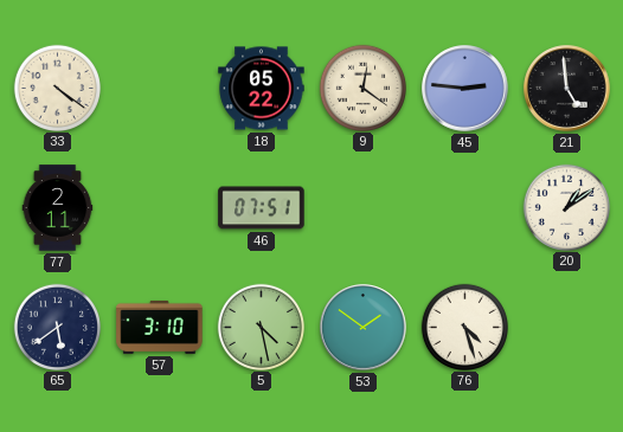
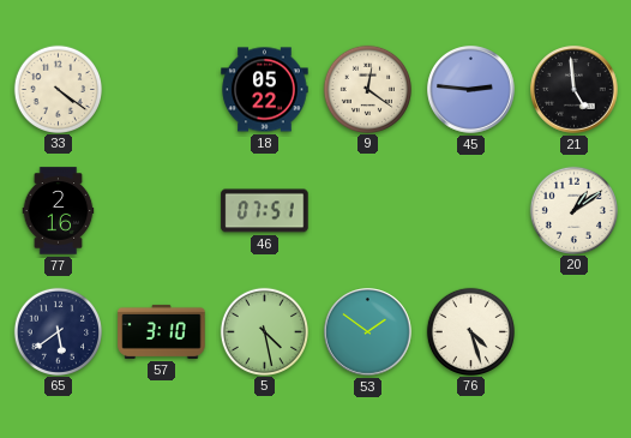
77: 2:11 -> 2:16
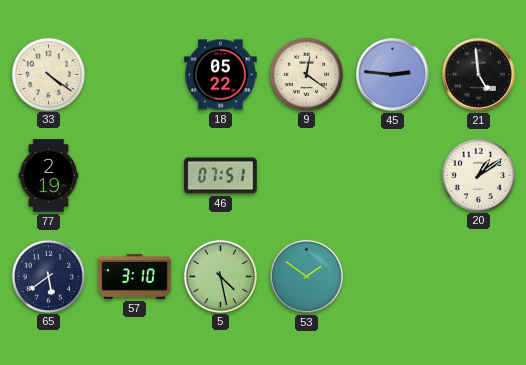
77: 2:16 -> 2:19
76: 4:27 -> none
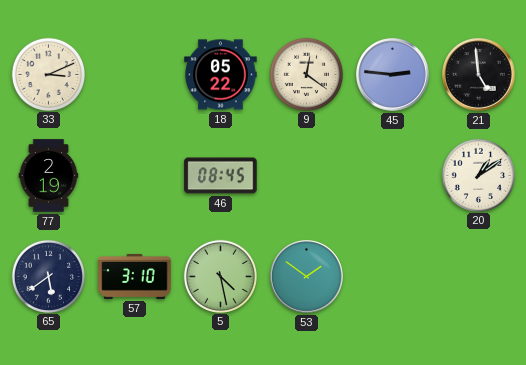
33: 4:21 -> 3:11
46: 07:51 -> 08:45
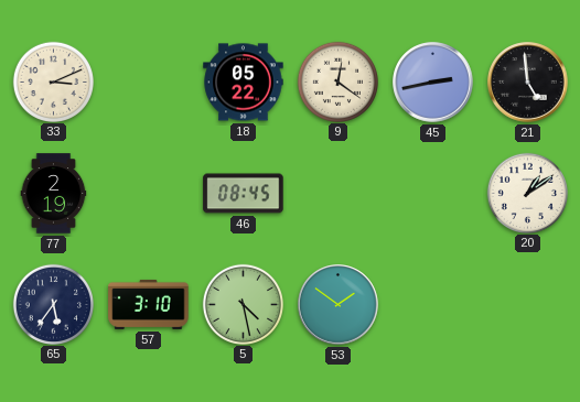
45: 2:46 -> 2:43
65: 5:39 -> 5:36
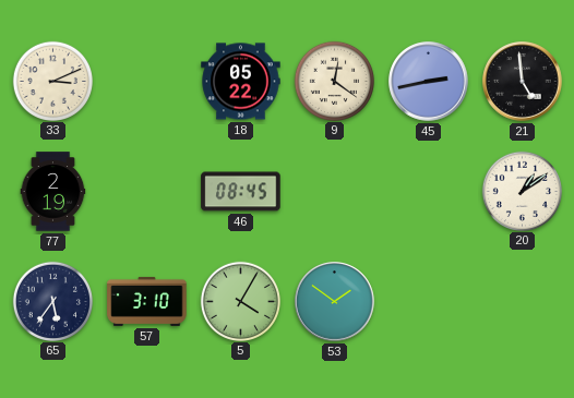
5: 4:28 -> 4:05
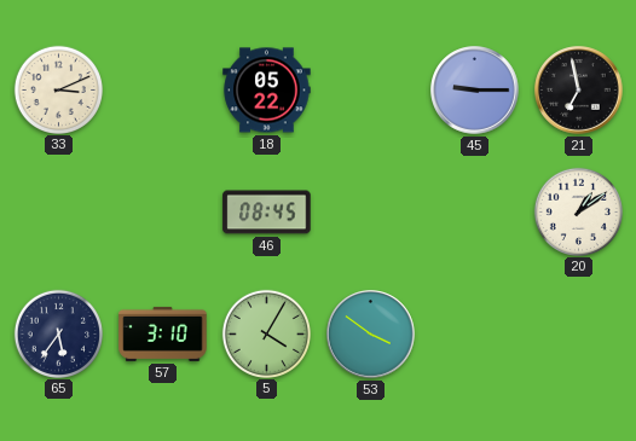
9: 12:21 -> none
45: 2:43 -> 9:15
21: 4:59 -> 6:58
77: 2:19 -> none
53: 1:51 -> 3:51
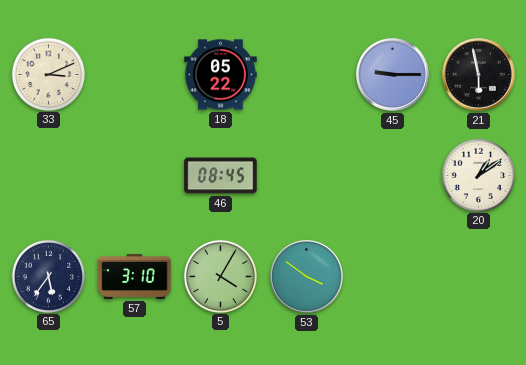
21: 6:58 -> 5:58
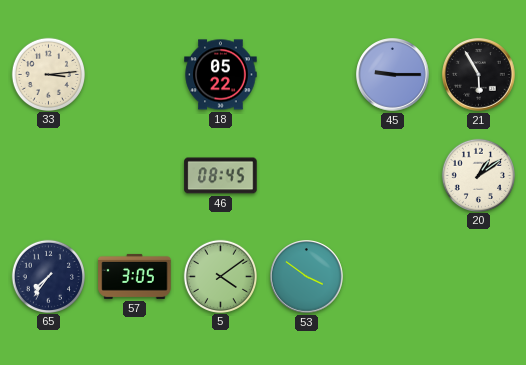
33: 3:11 -> 3:14
21: 5:58 -> 5:55
65: 5:36 -> 7:36
57: 3:10 -> 3:05
5: 4:05 -> 4:09
